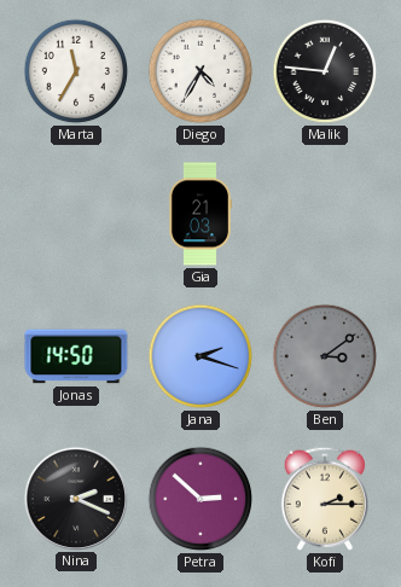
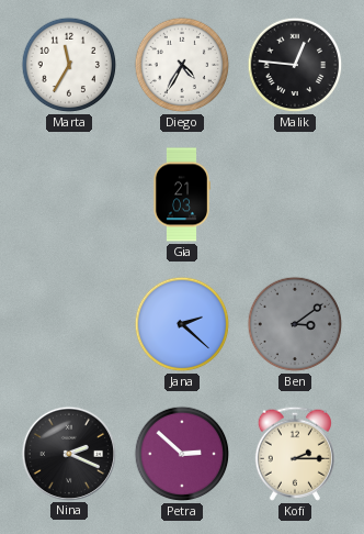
Jonas: 14:50 -> none
Jana: 2:18 -> 2:22
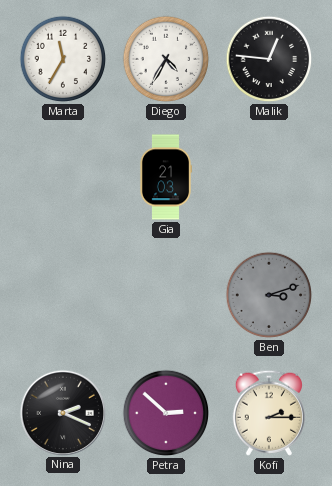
Jana: 2:22 -> none
Ben: 3:09 -> 3:12
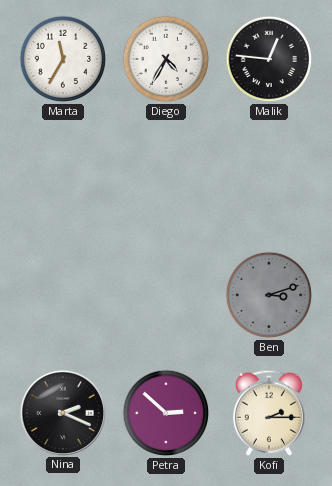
Gia: 21:03 -> none
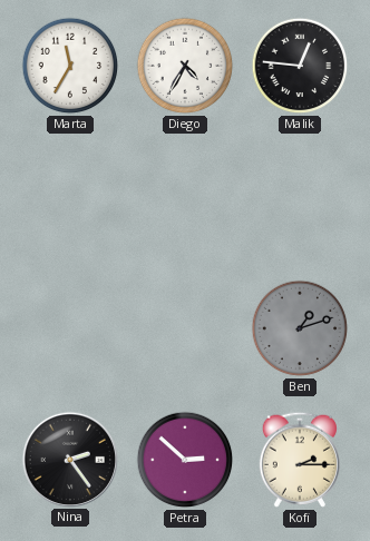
Ben: 3:12 -> 1:12
Nina: 2:19 -> 2:24
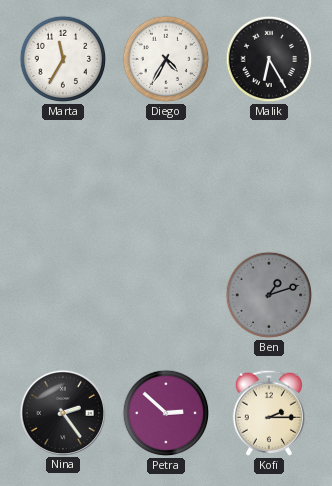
Malik: 12:46 -> 6:25
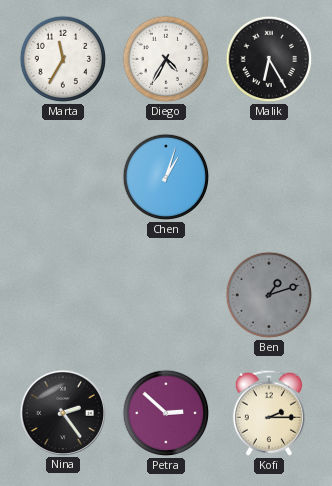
Chen: none -> 1:03
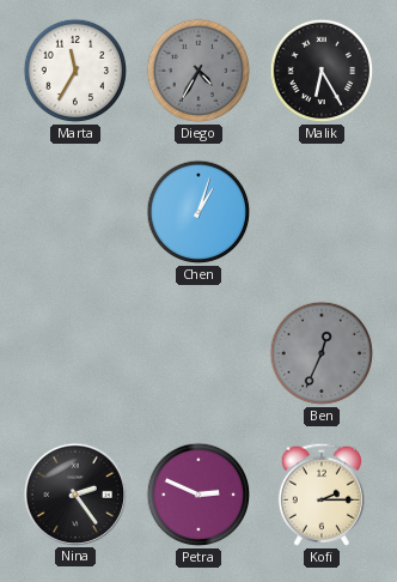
Diego dial: white -> grey
Ben: 1:12 -> 12:34
Petra: 2:52 -> 2:49
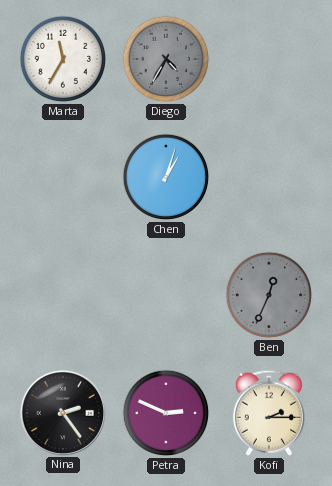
Malik: 6:25 -> none
